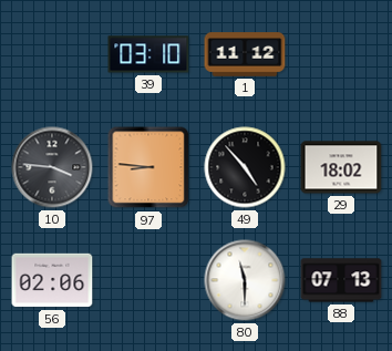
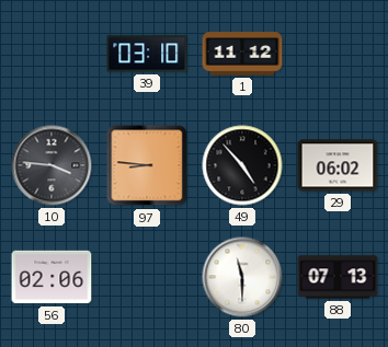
29: 18:02 -> 06:02
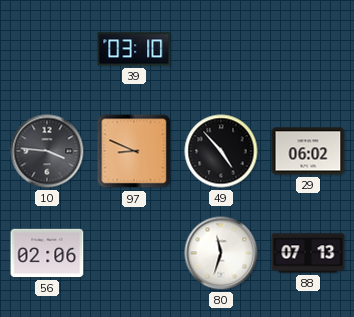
1: 11:12 -> none
97: 8:46 -> 8:49
80: 11:30 -> 11:33
